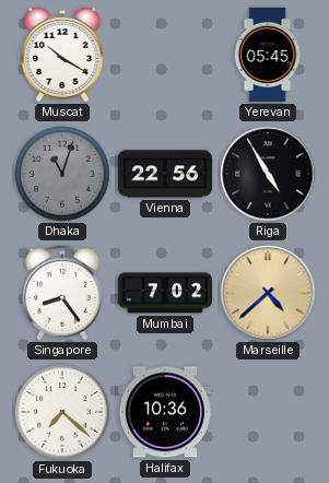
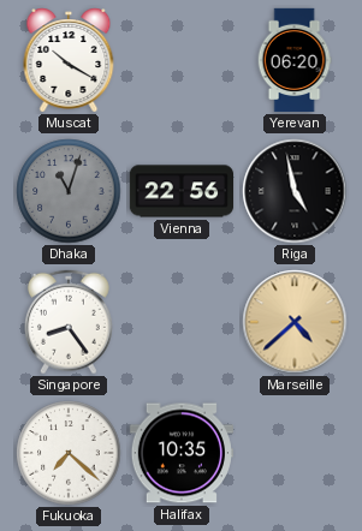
Yerevan: 05:45 -> 06:20
Riga: 4:55 -> 4:58
Mumbai: 7:02 -> none
Halifax: 10:36 -> 10:35
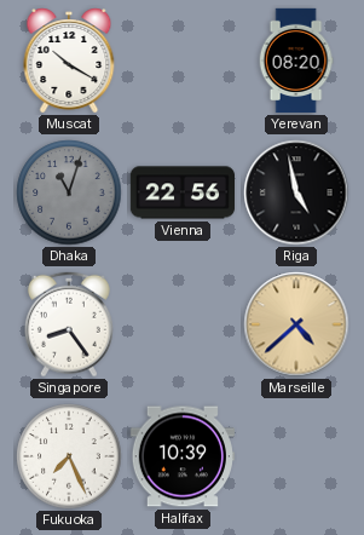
Yerevan: 06:20 -> 08:20
Fukuoka: 7:22 -> 7:26
Halifax: 10:35 -> 10:39
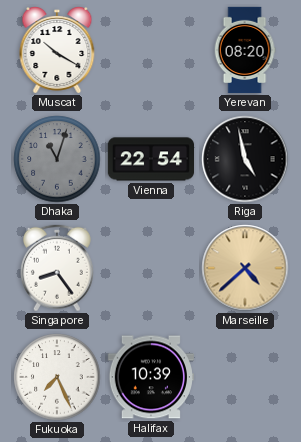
Vienna: 22:56 -> 22:54
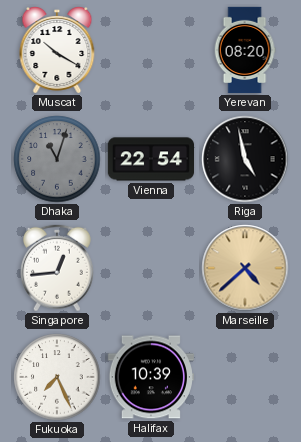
Singapore: 8:24 -> 12:44
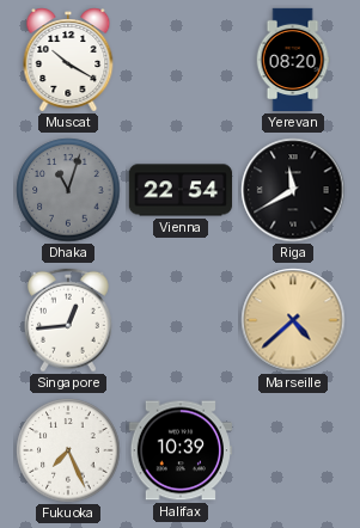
Riga: 4:58 -> 11:40
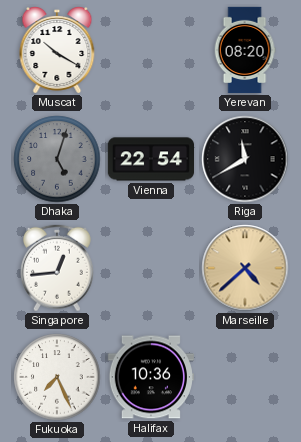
Dhaka: 11:03 -> 5:03
Halifax: 10:39 -> 10:36
